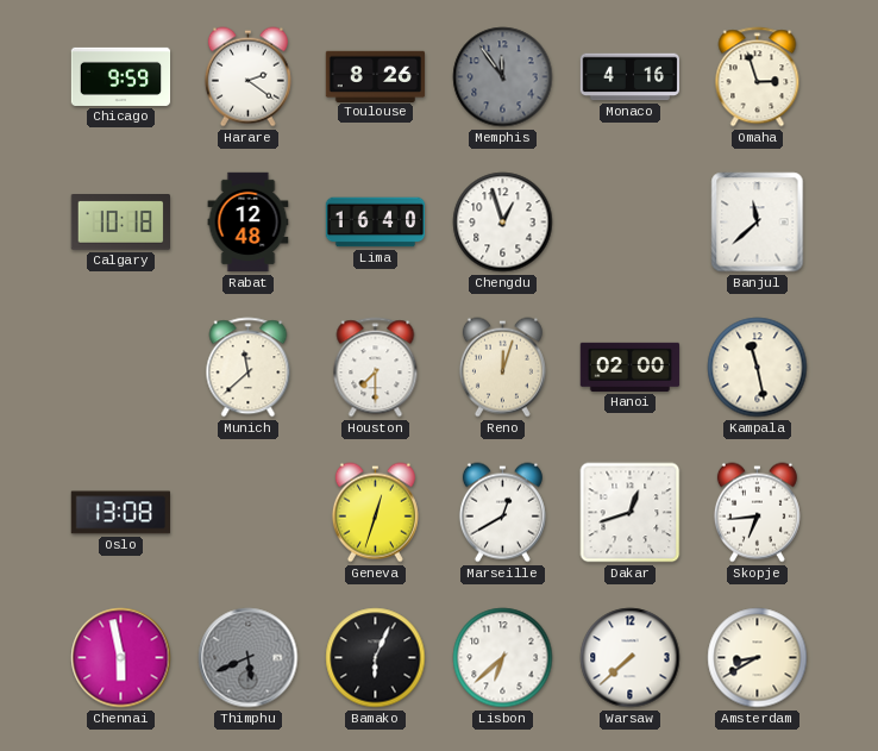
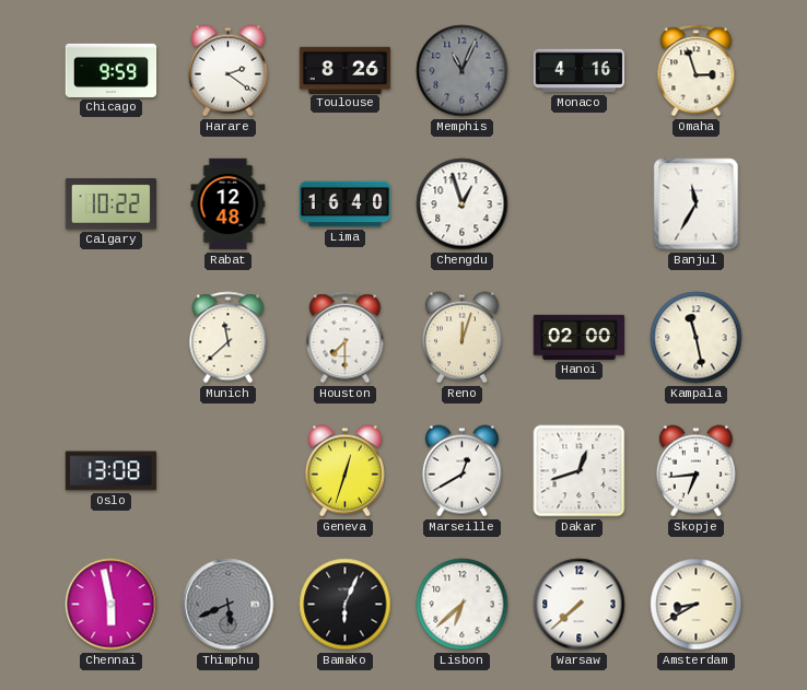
Memphis: 11:54 -> 11:04
Calgary: 10:18 -> 10:22
Banjul: 11:38 -> 11:35
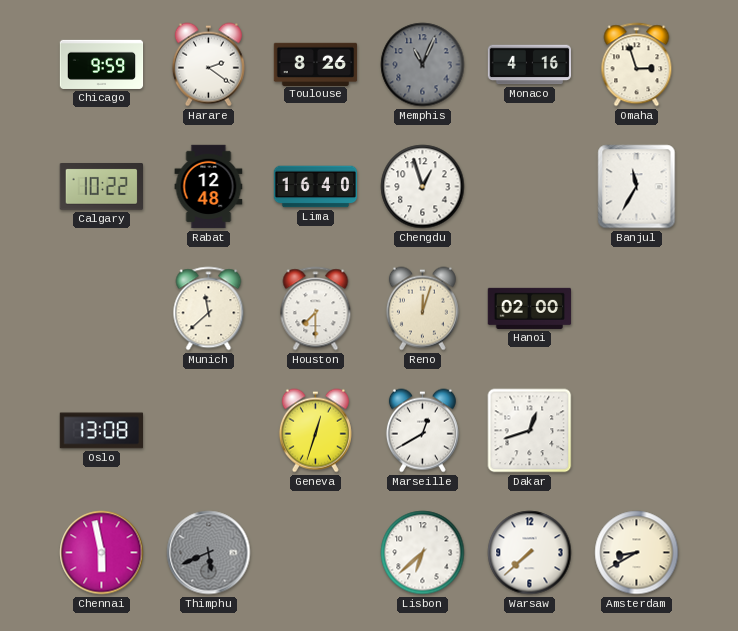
Kampala: 11:28 -> none
Skopje: 6:44 -> none
Bamako: 6:04 -> none
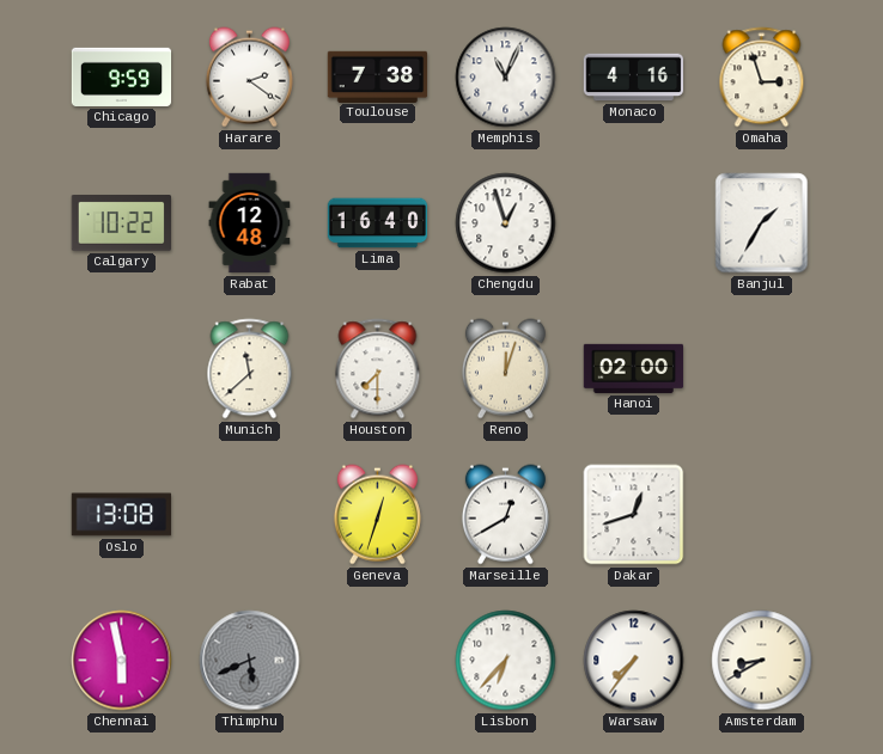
Toulouse: 8:26 -> 7:38
Memphis dial: grey -> white
Banjul: 11:35 -> 1:35
Lisbon: 6:38 -> 6:37
Warsaw: 7:38 -> 7:36
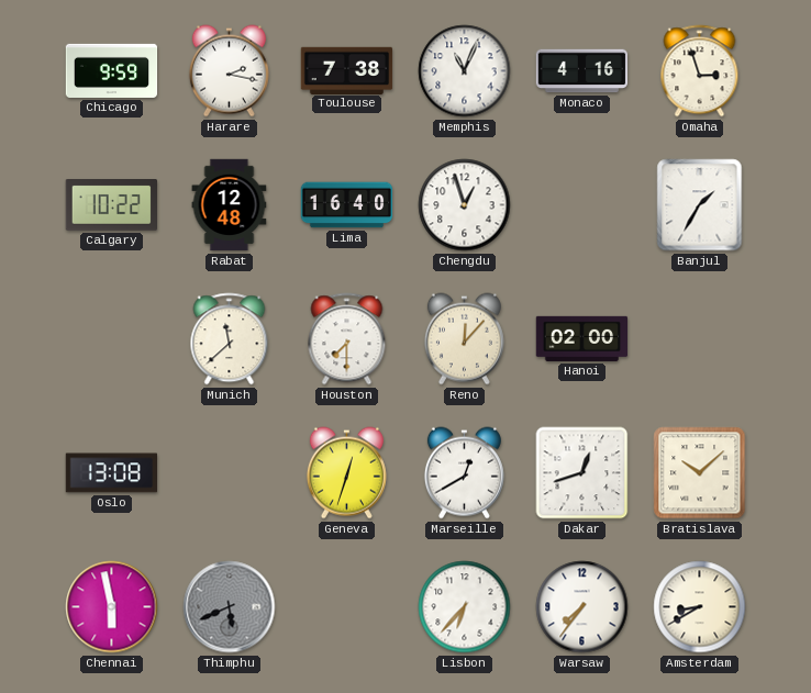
Harare: 2:21 -> 2:17
Reno: 12:03 -> 12:07
Bratislava: none -> 10:08
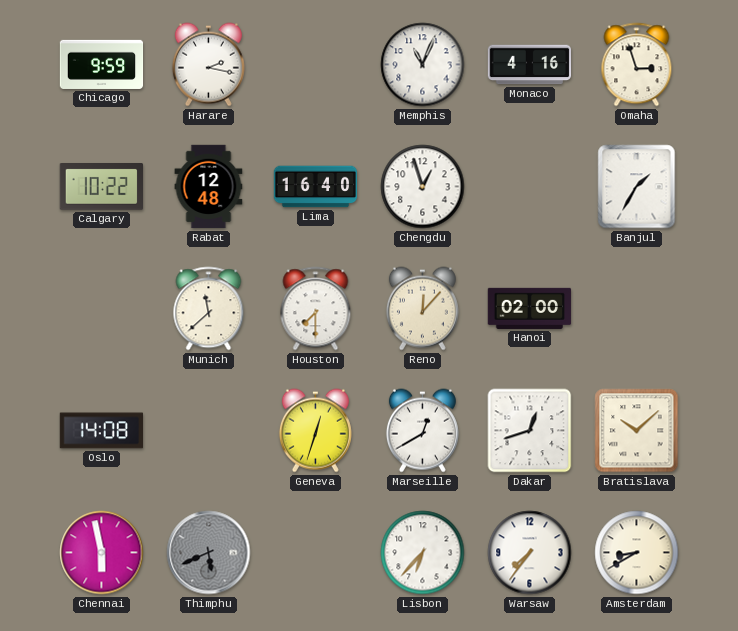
Toulouse: 7:38 -> none
Oslo: 13:08 -> 14:08
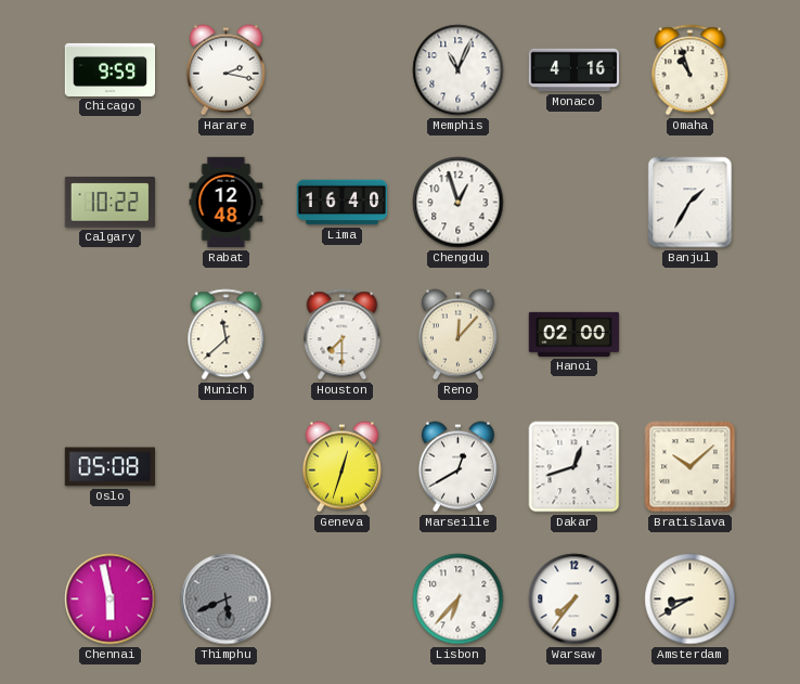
Omaha: 2:57 -> 10:57
Oslo: 14:08 -> 05:08
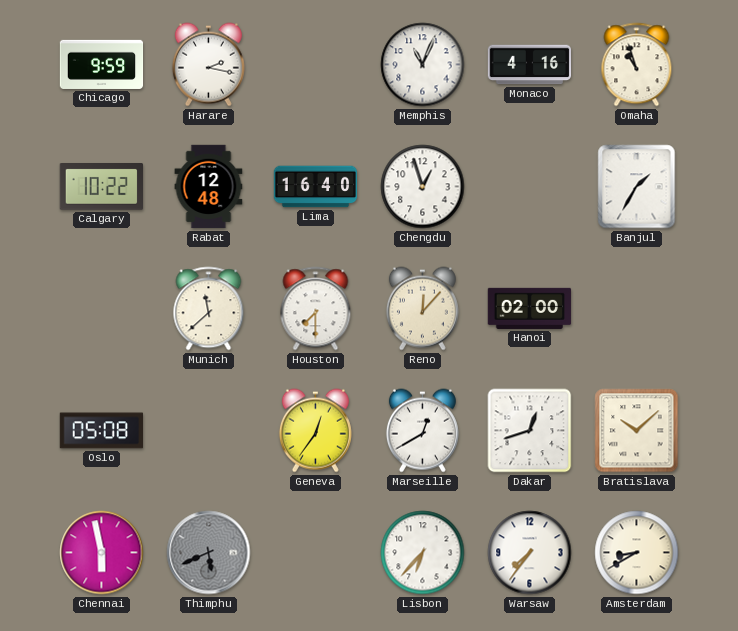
Geneva: 12:33 -> 12:36
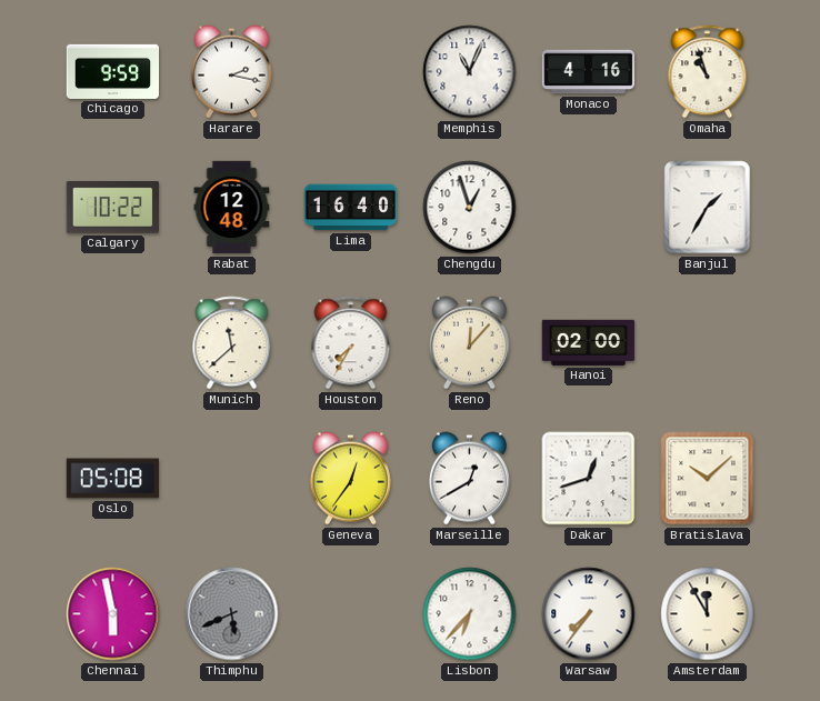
Houston: 7:30 -> 7:35
Amsterdam: 8:40 -> 11:55
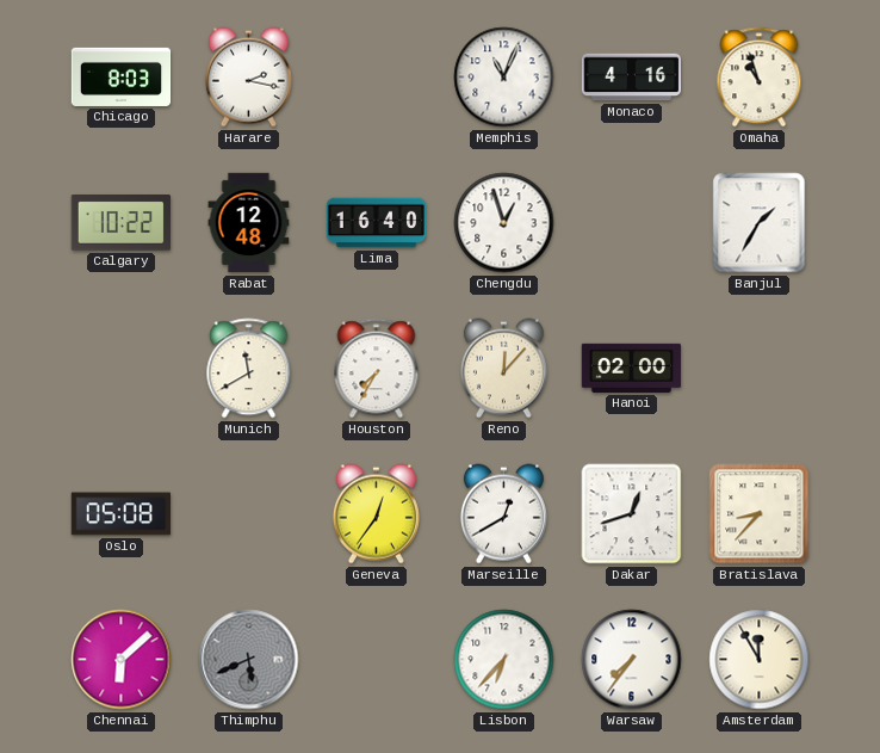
Chicago: 9:59 -> 8:03
Munich: 11:38 -> 11:40
Bratislava: 10:08 -> 8:37
Chennai: 5:58 -> 6:08
